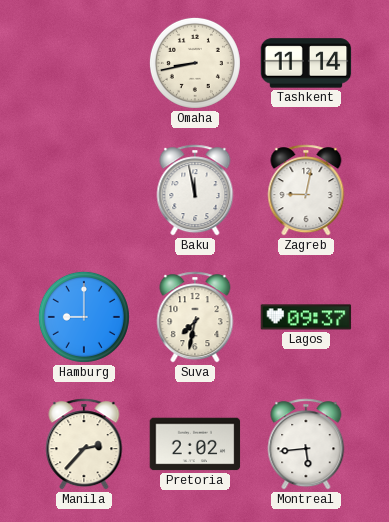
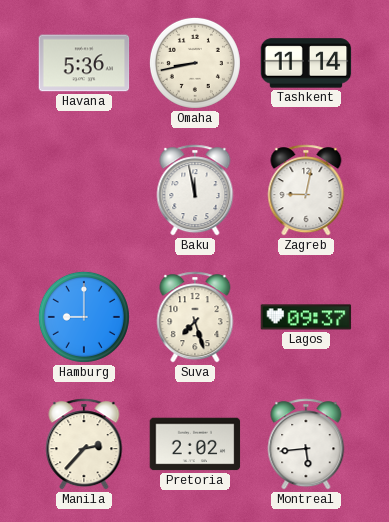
Havana: none -> 5:36
Suva: 7:32 -> 7:27
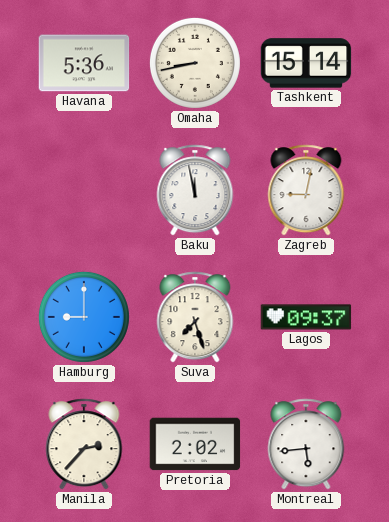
Tashkent: 11:14 -> 15:14
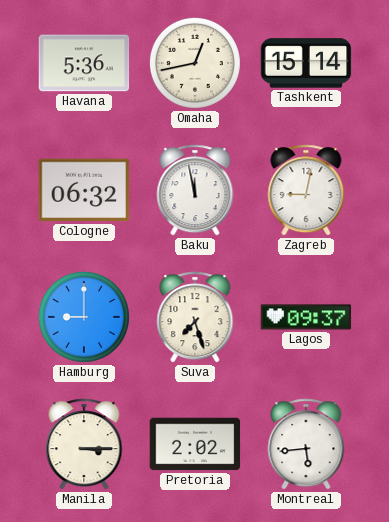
Omaha: 8:43 -> 12:43
Cologne: none -> 06:32
Manila: 2:37 -> 3:15
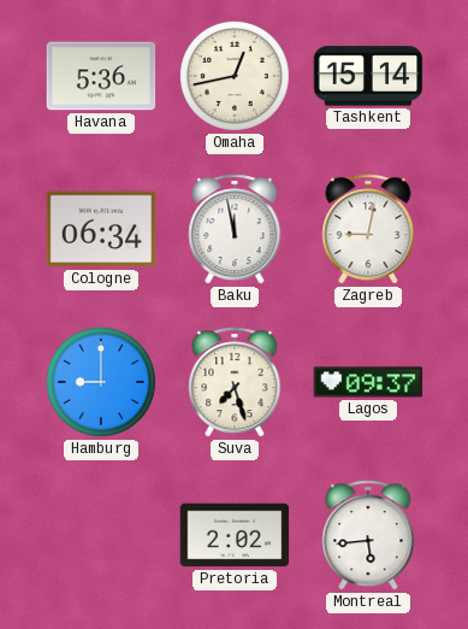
Cologne: 06:32 -> 06:34
Manila: 3:15 -> none
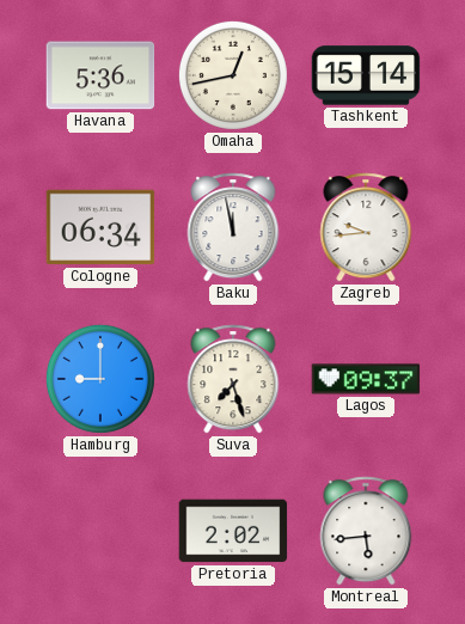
Zagreb: 9:02 -> 9:44
